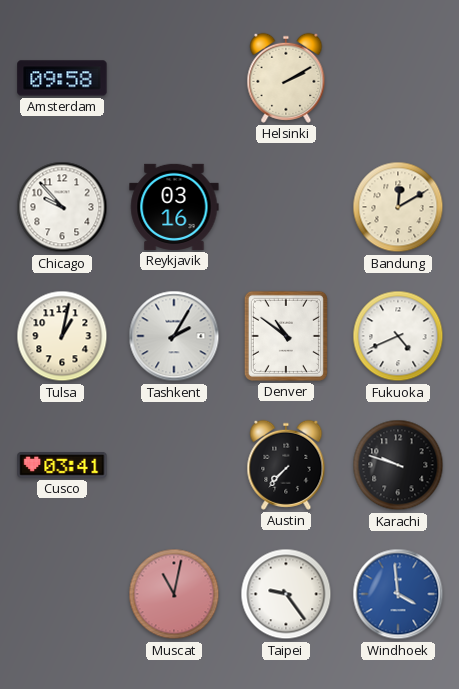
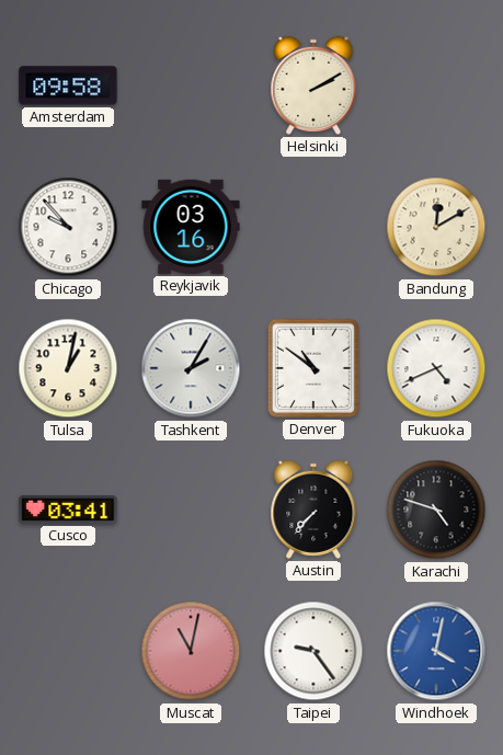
Karachi: 9:48 -> 4:48
Windhoek: 3:59 -> 4:02
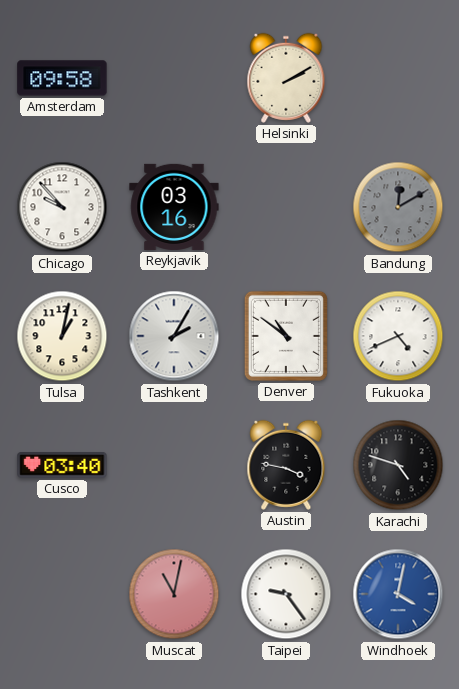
Bandung dial: cream -> grey
Cusco: 03:41 -> 03:40
Austin: 7:37 -> 3:47
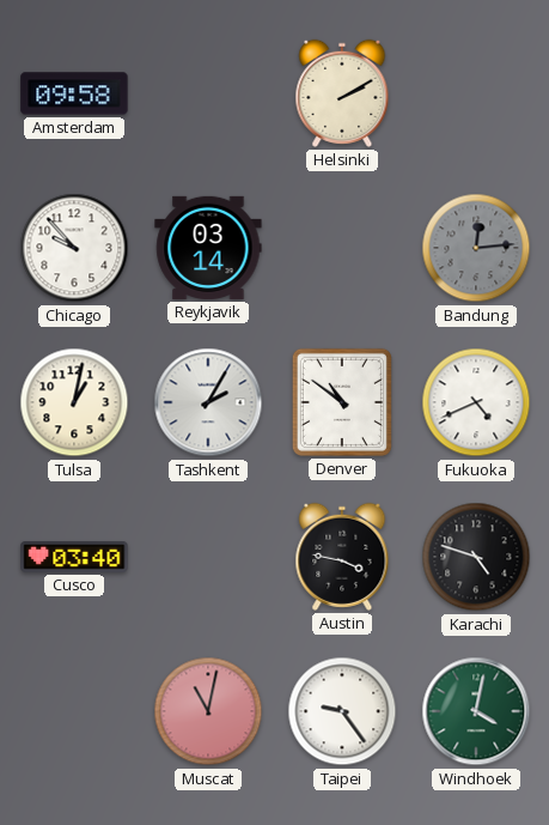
Reykjavik: 03:16 -> 03:14
Bandung: 12:10 -> 12:14
Windhoek dial: blue -> green
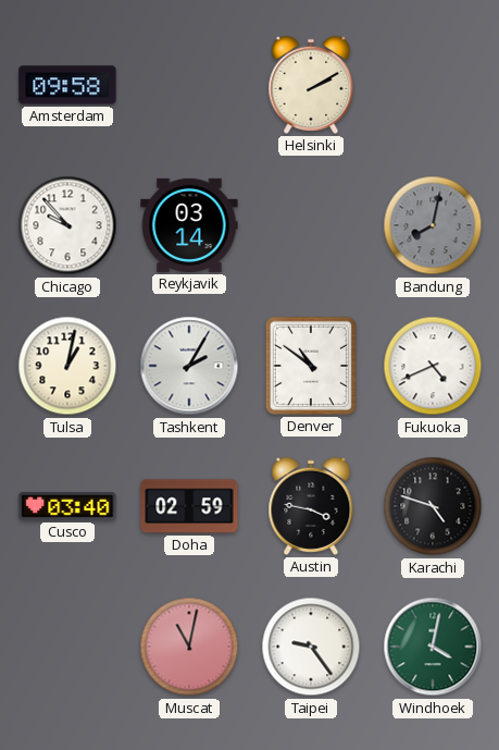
Bandung: 12:14 -> 8:02
Doha: none -> 02:59
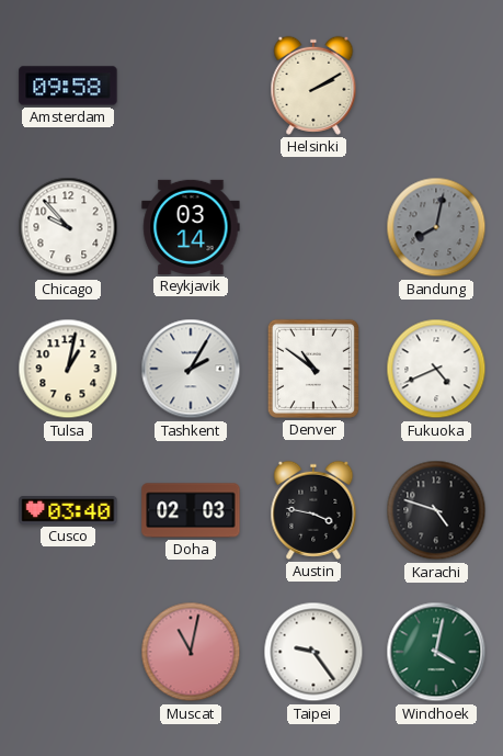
Doha: 02:59 -> 02:03
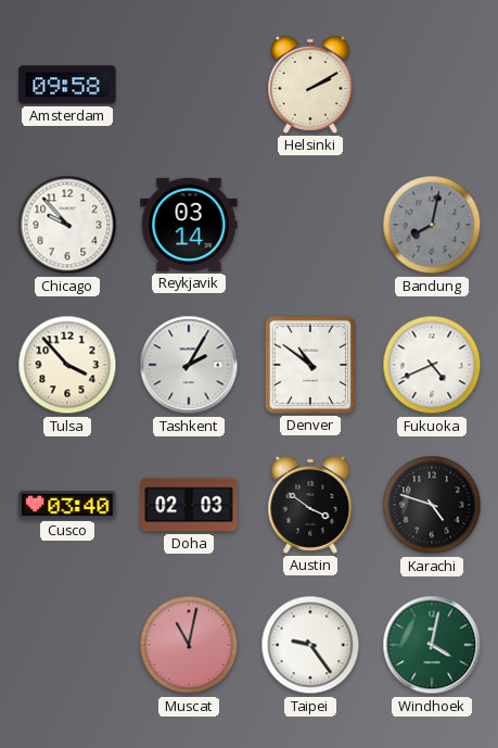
Tulsa: 1:02 -> 3:53
Austin: 3:47 -> 3:51
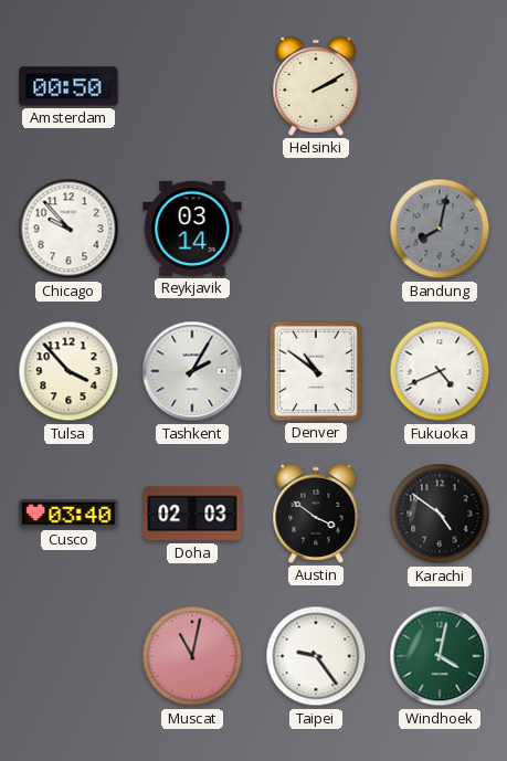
Amsterdam: 09:58 -> 00:50
Karachi: 4:48 -> 4:51
